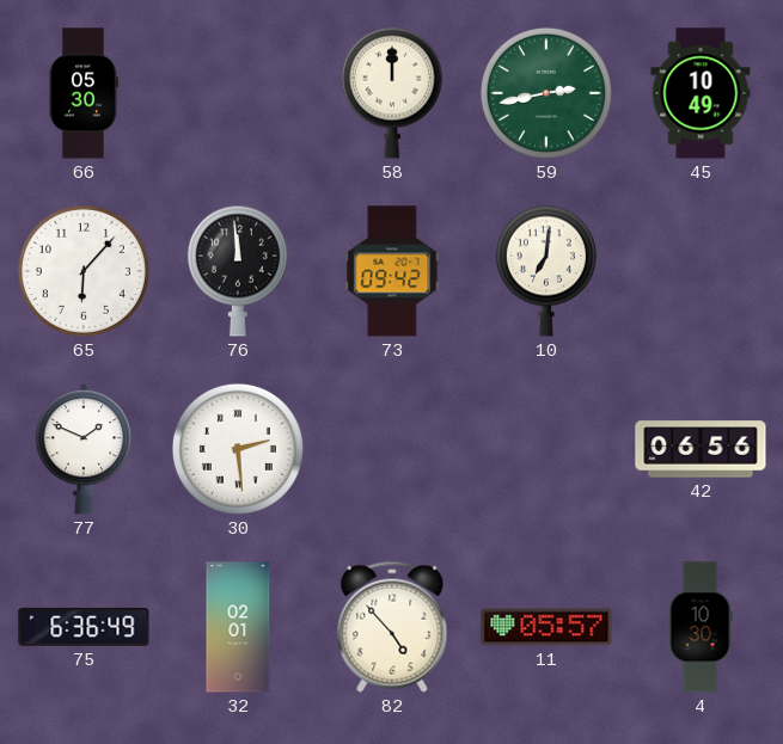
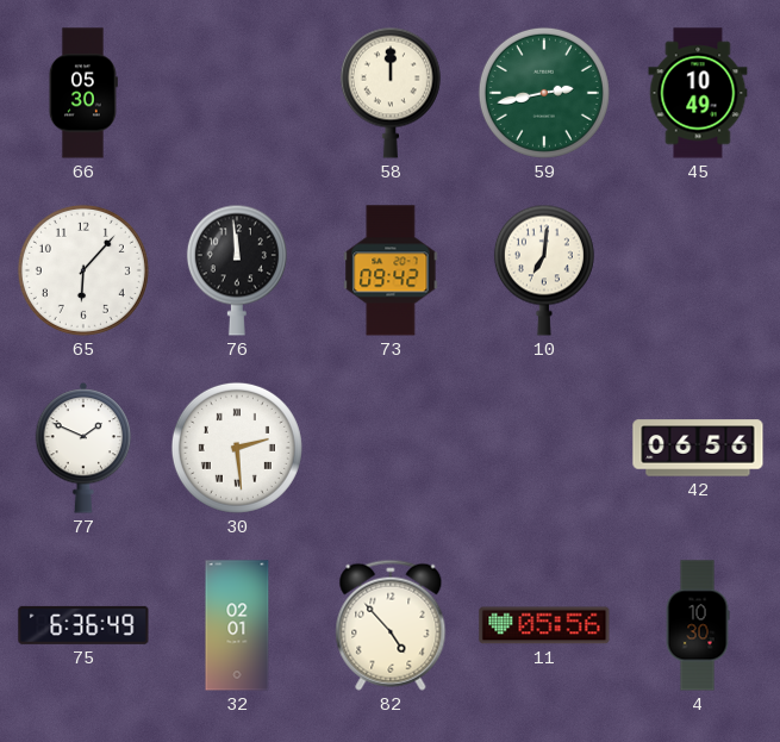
11: 05:57 -> 05:56
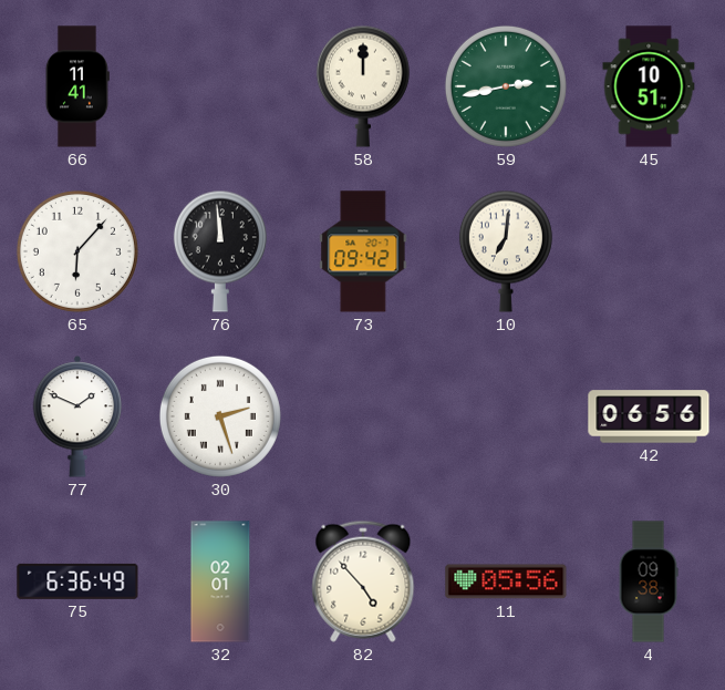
66: 05:30 -> 11:41
45: 10:49 -> 10:51
30: 2:29 -> 2:27
4: 10:30 -> 09:38
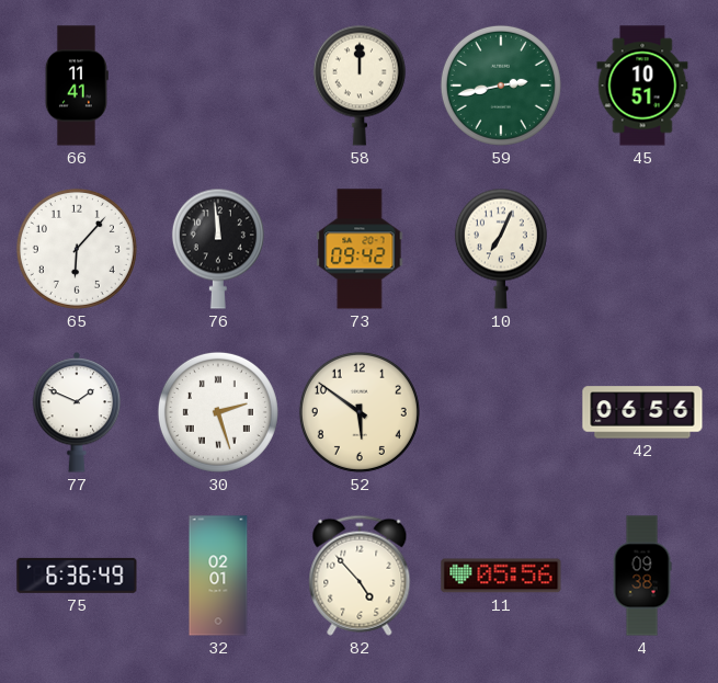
10: 7:01 -> 7:04
52: none -> 5:51
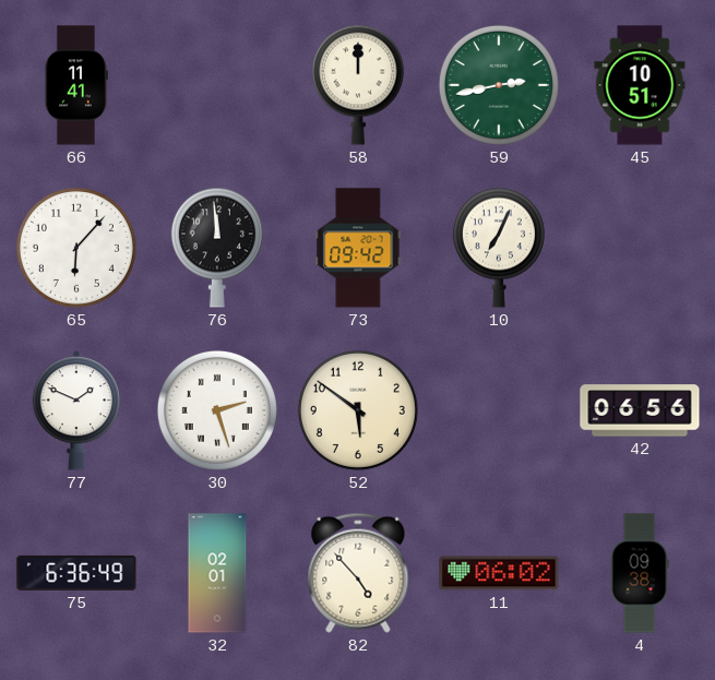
11: 05:56 -> 06:02
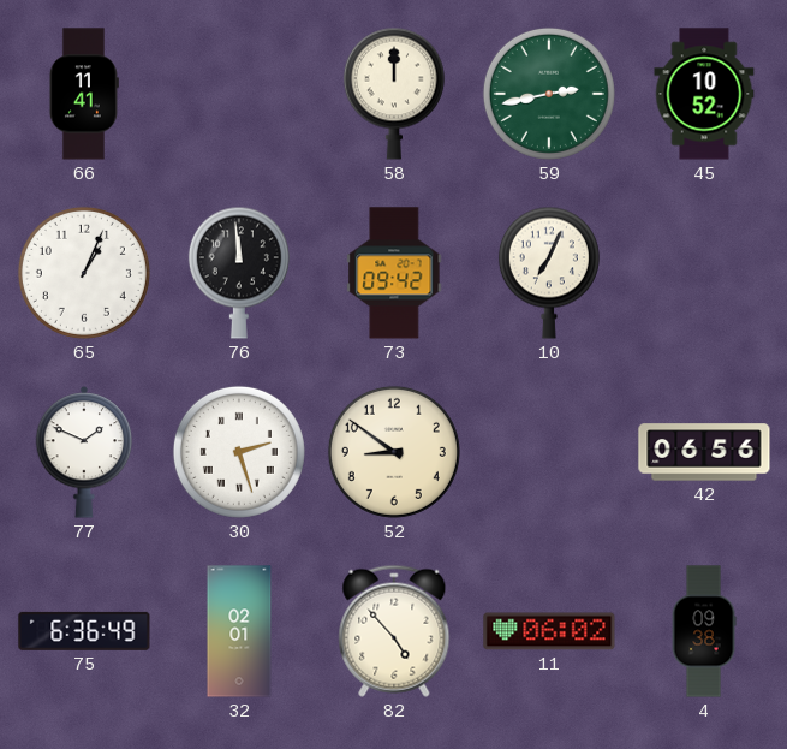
45: 10:51 -> 10:52
65: 6:07 -> 1:04
52: 5:51 -> 8:51
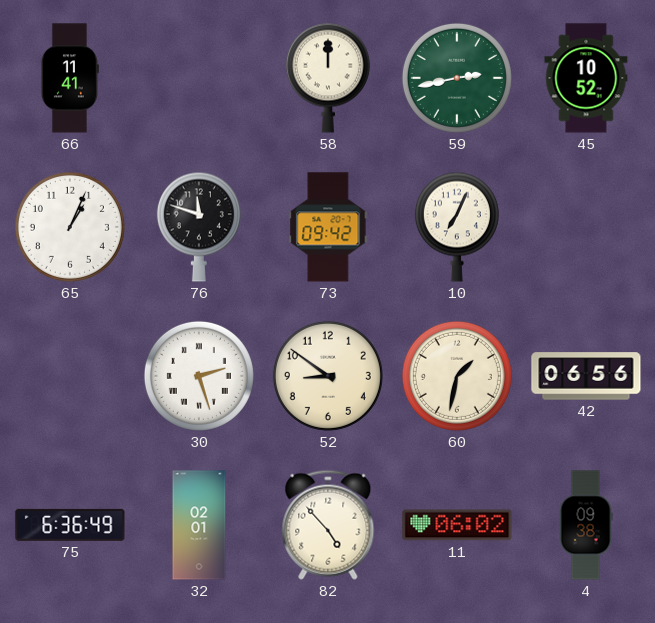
76: 11:59 -> 11:48
77: 1:49 -> none
60: none -> 1:32
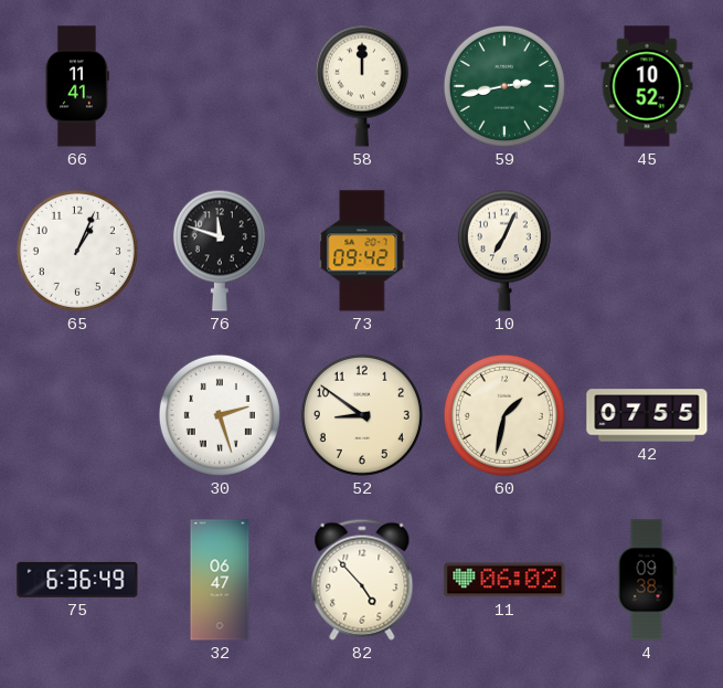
42: 06:56 -> 07:55
32: 02:01 -> 06:47
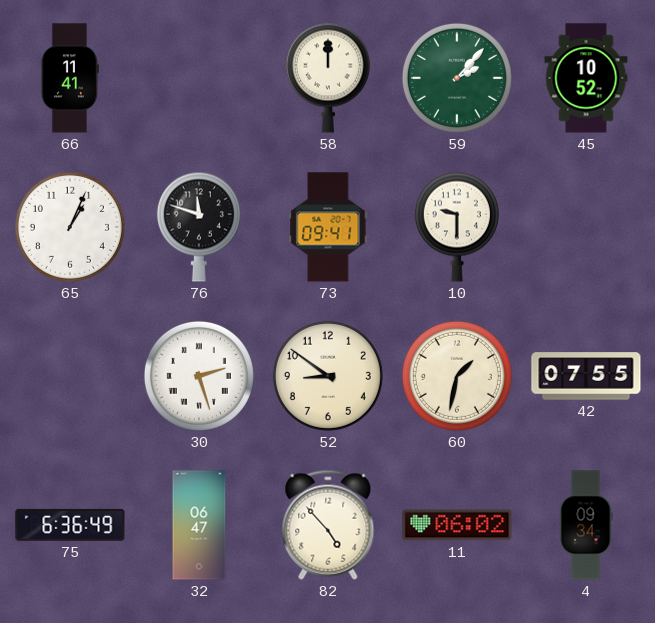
59: 2:43 -> 2:07
73: 09:42 -> 09:41
10: 7:04 -> 9:30
4: 09:38 -> 09:34
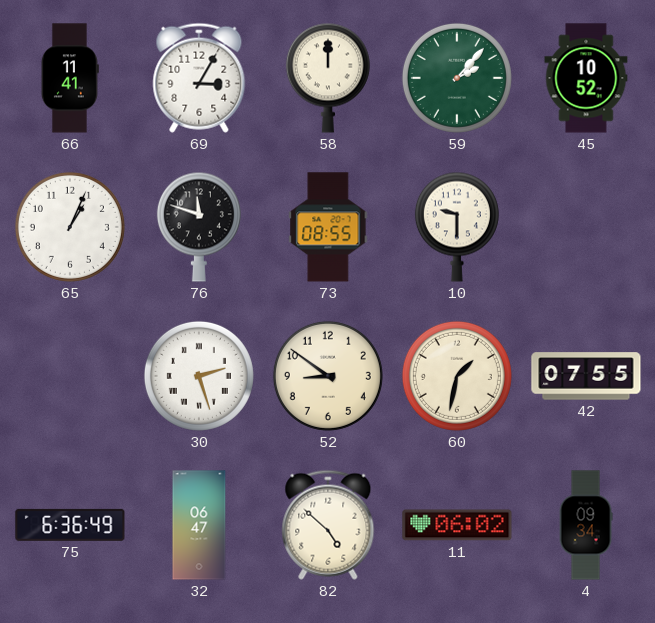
69: none -> 3:05
73: 09:41 -> 08:55
82: 4:53 -> 4:52
